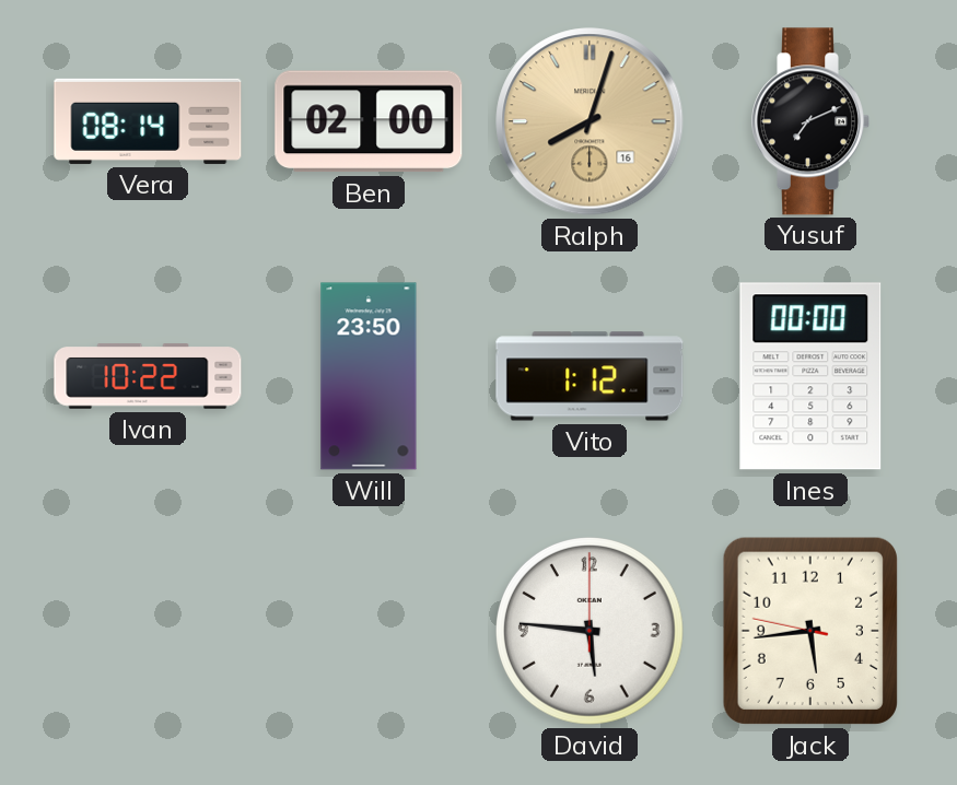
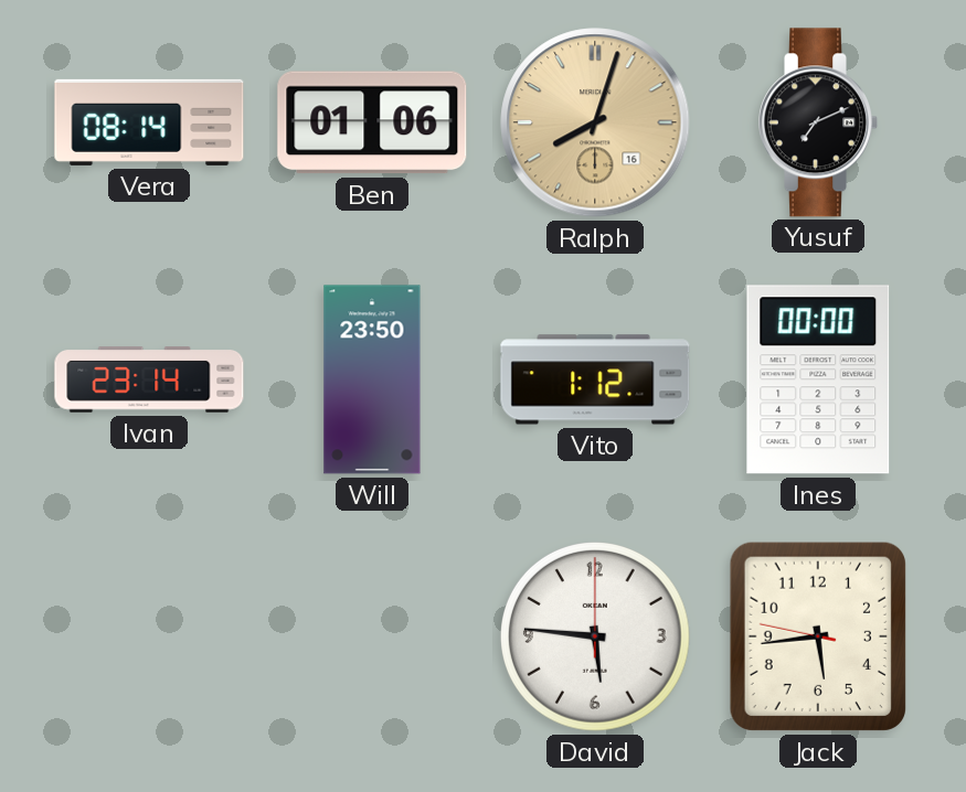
Ben: 02:00 -> 01:06
Ivan: 10:22 -> 23:14
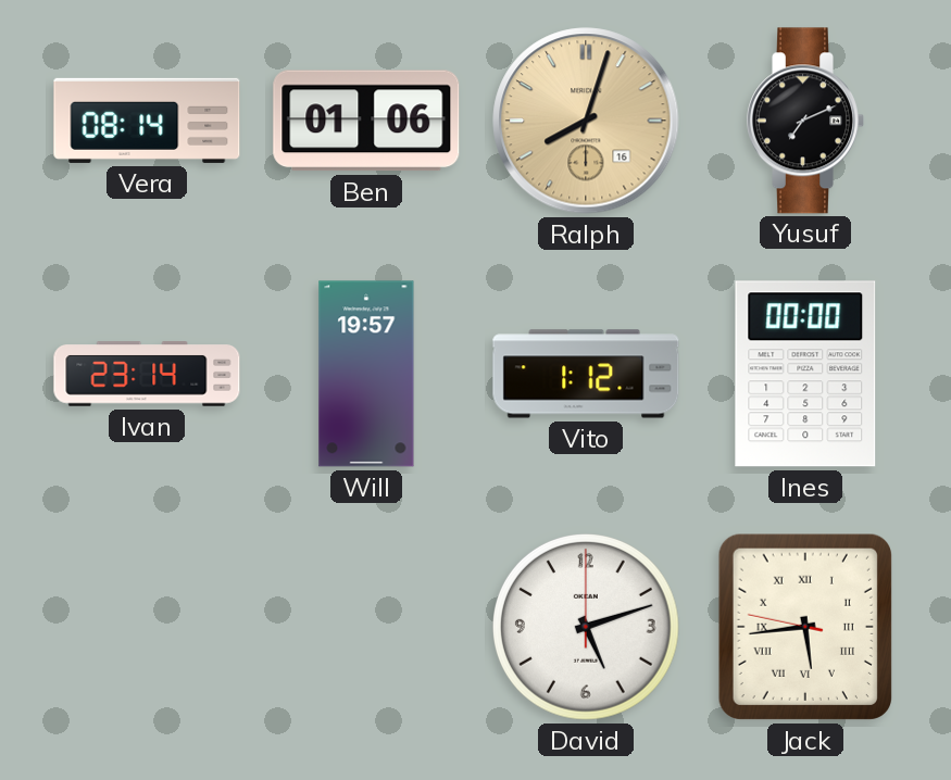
Will: 23:50 -> 19:57
David: 5:46 -> 5:12
Jack numerals: Arabic -> Roman
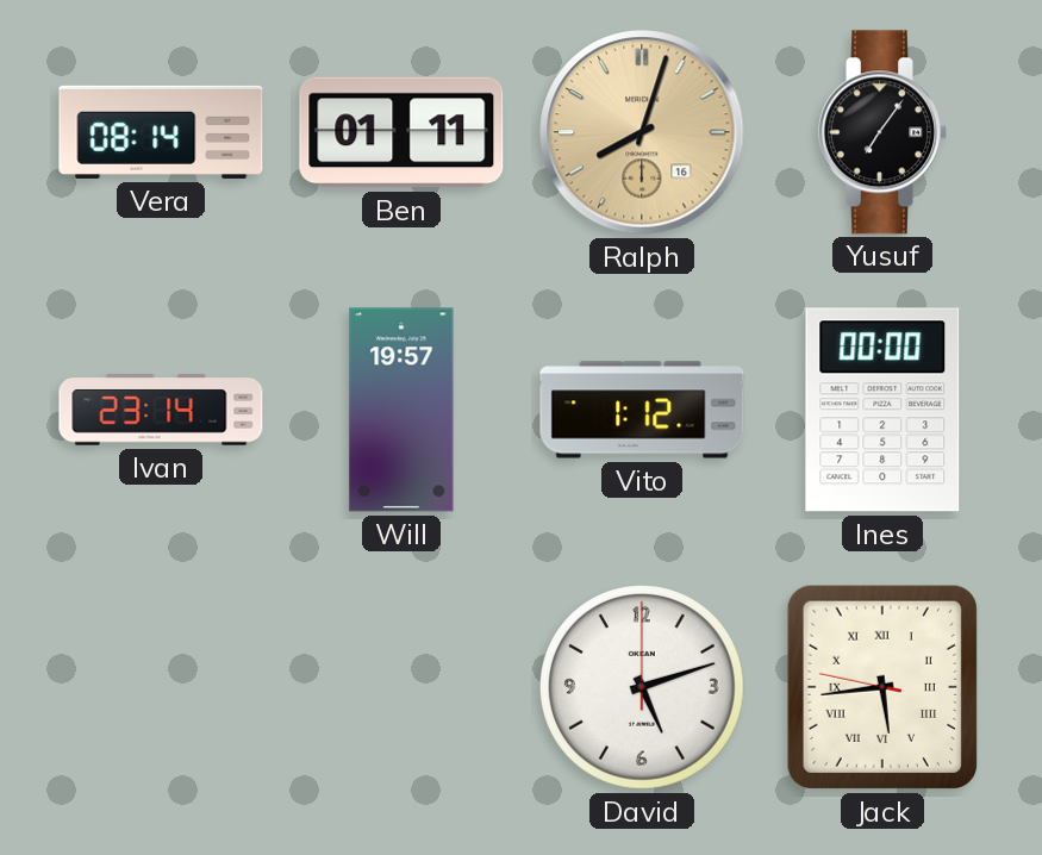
Ben: 01:06 -> 01:11
Yusuf: 7:11 -> 7:06
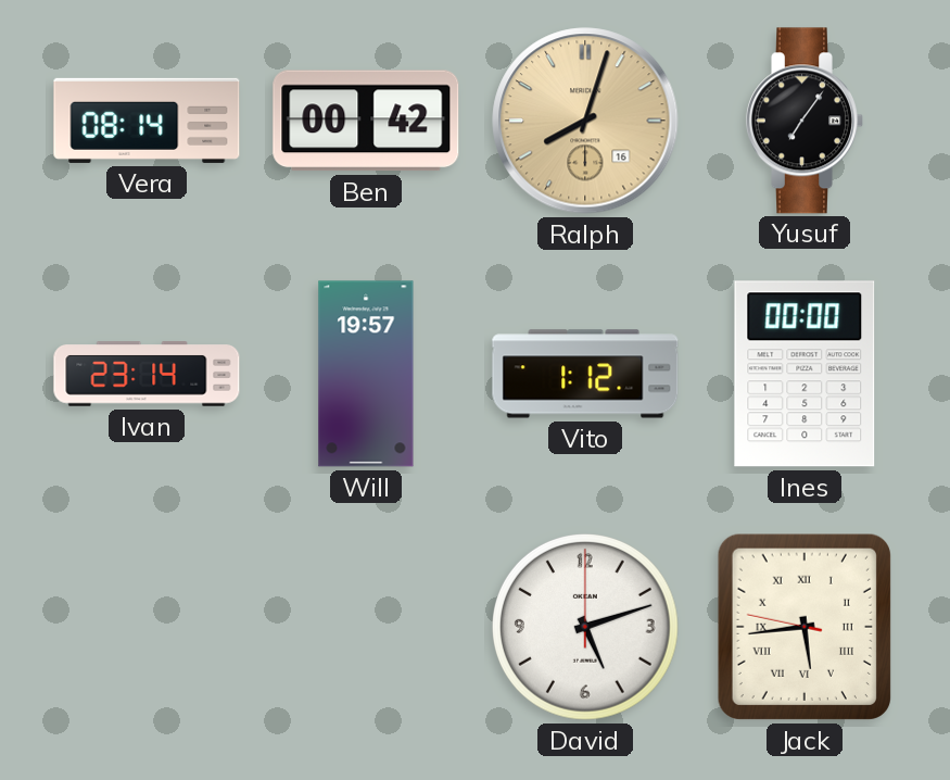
Ben: 01:11 -> 00:42
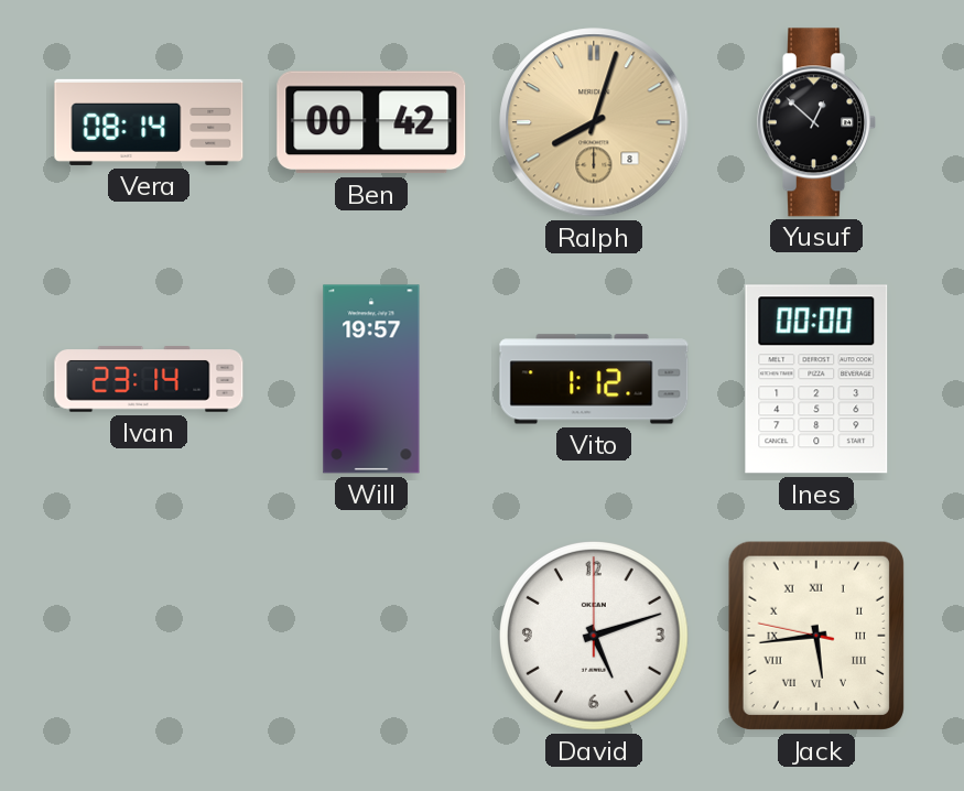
Ralph date: 16 -> 8
Yusuf: 7:06 -> 12:52
